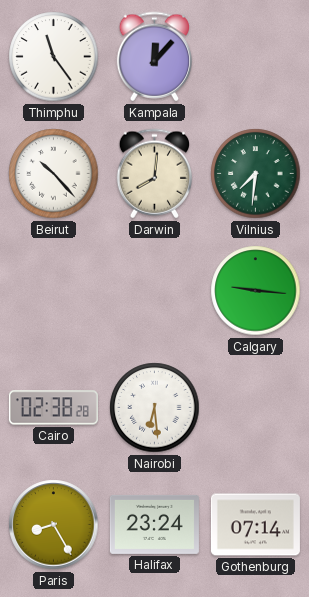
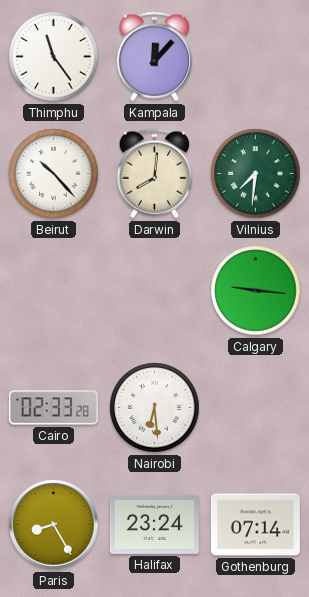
Cairo: 02:38 -> 02:33
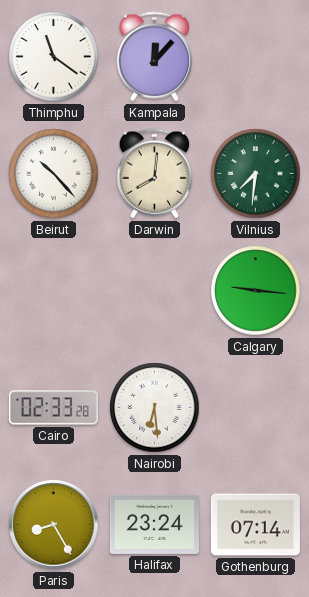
Thimphu: 11:24 -> 11:21
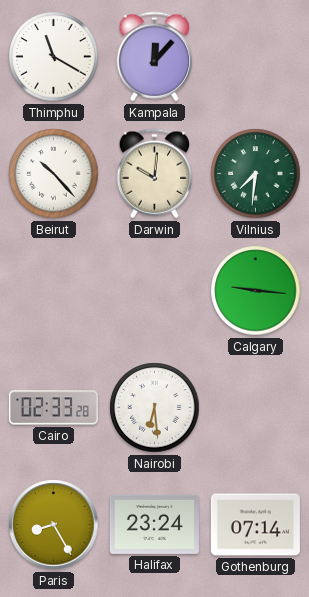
Thimphu: 11:21 -> 11:20
Darwin: 8:01 -> 10:01
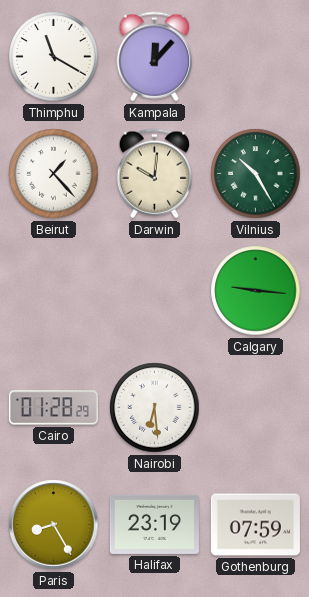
Beirut: 10:23 -> 1:23
Vilnius: 7:31 -> 10:25
Cairo: 02:33 -> 01:28
Halifax: 23:24 -> 23:19
Gothenburg: 07:14 -> 07:59
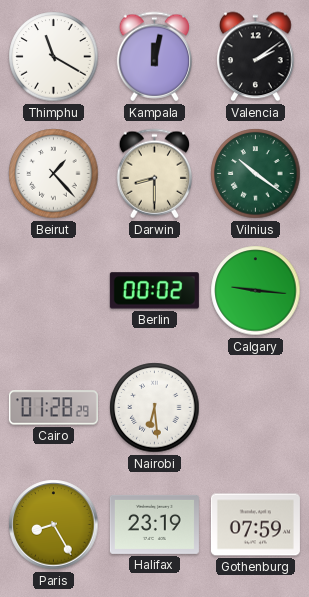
Kampala: 12:07 -> 12:02
Valencia: none -> 2:09
Darwin: 10:01 -> 8:30
Vilnius: 10:25 -> 10:21
Berlin: none -> 00:02
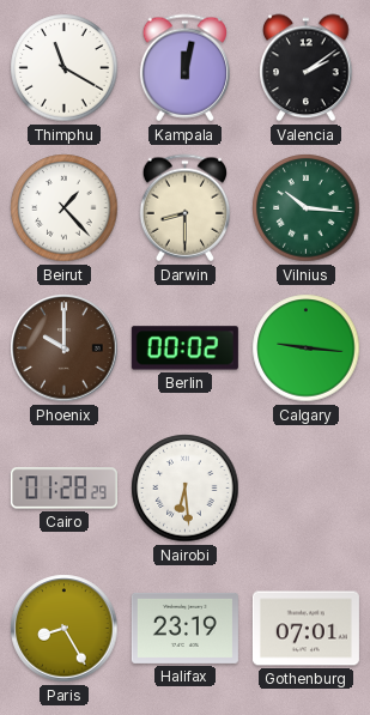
Vilnius: 10:21 -> 10:16
Phoenix: none -> 10:00
Gothenburg: 07:59 -> 07:01
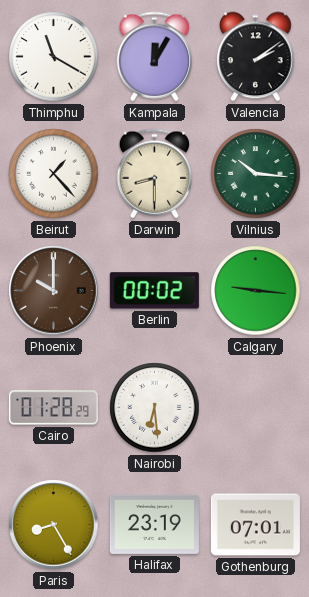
Kampala: 12:02 -> 12:05
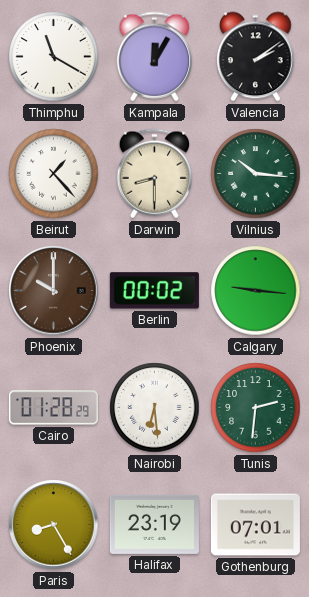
Tunis: none -> 2:31
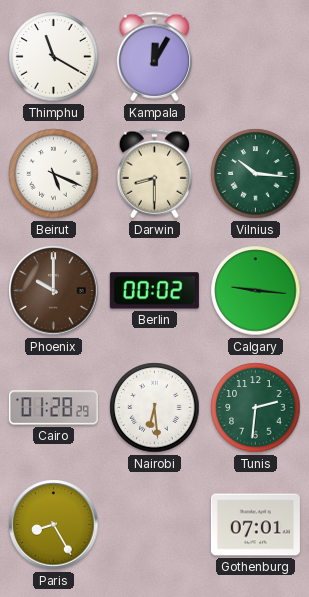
Valencia: 2:09 -> none
Beirut: 1:23 -> 5:19
Halifax: 23:19 -> none
